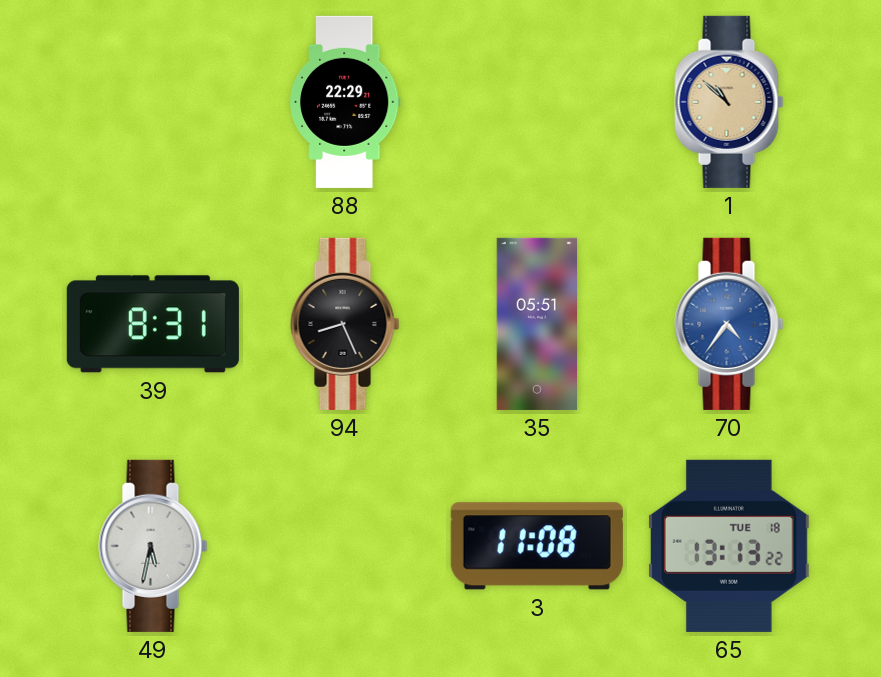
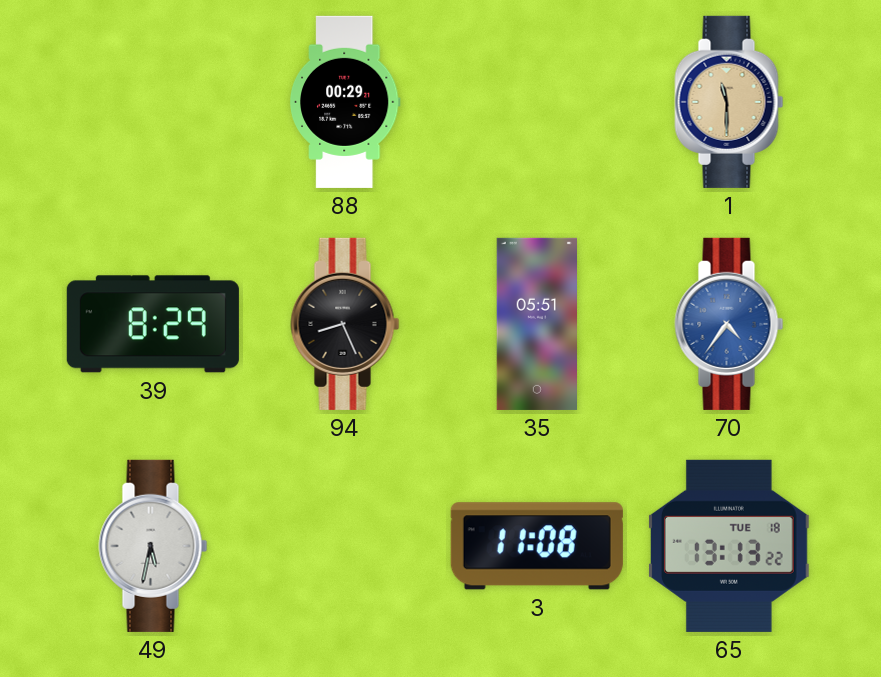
88: 22:29 -> 00:29
1: 10:52 -> 11:30
39: 8:31 -> 8:29
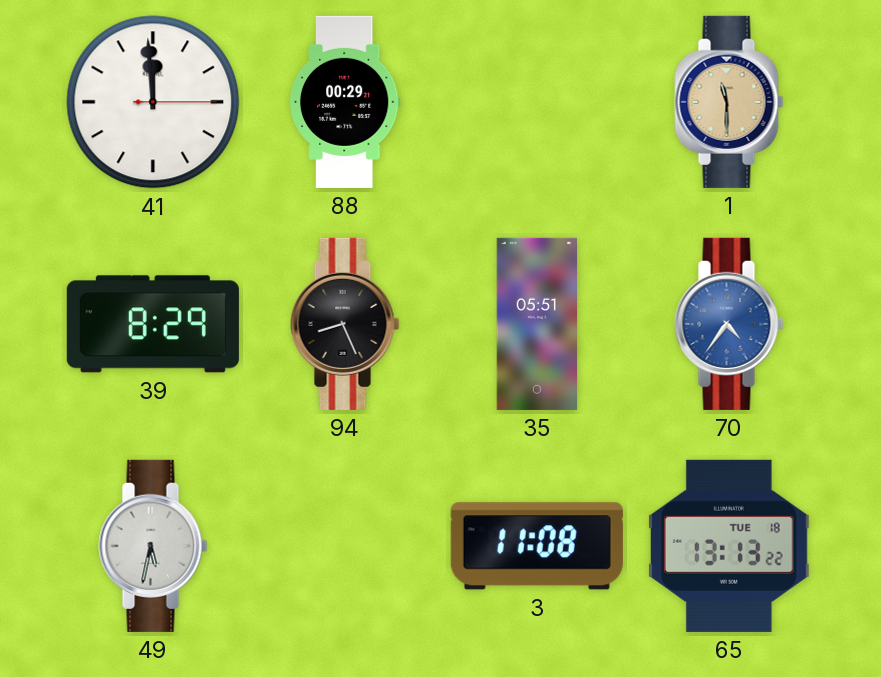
41: none -> 11:59
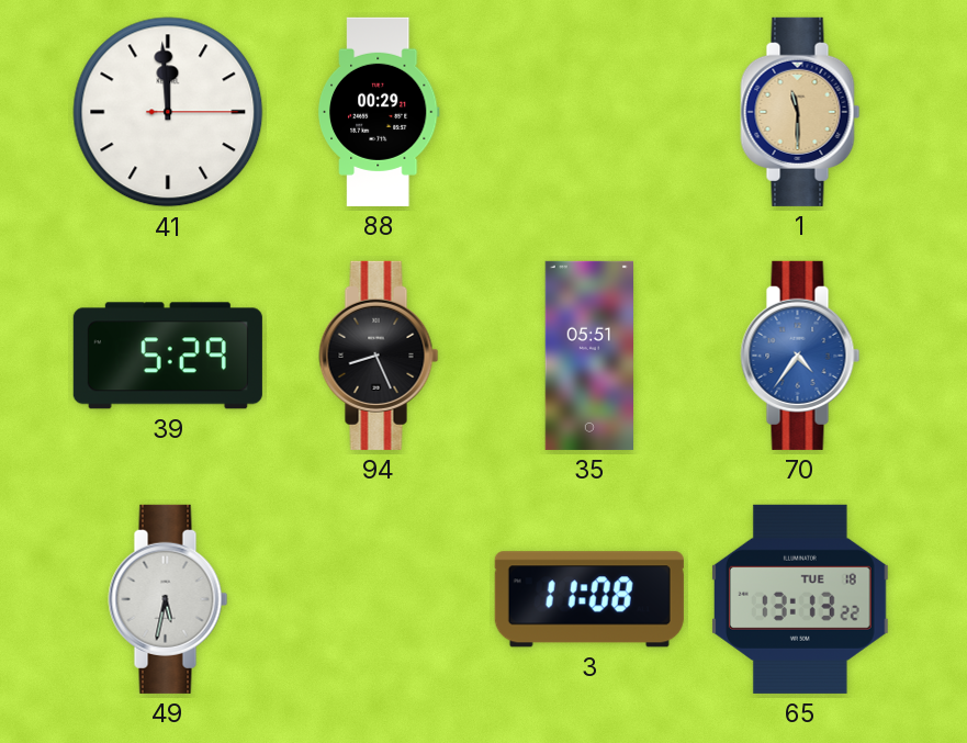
39: 8:29 -> 5:29
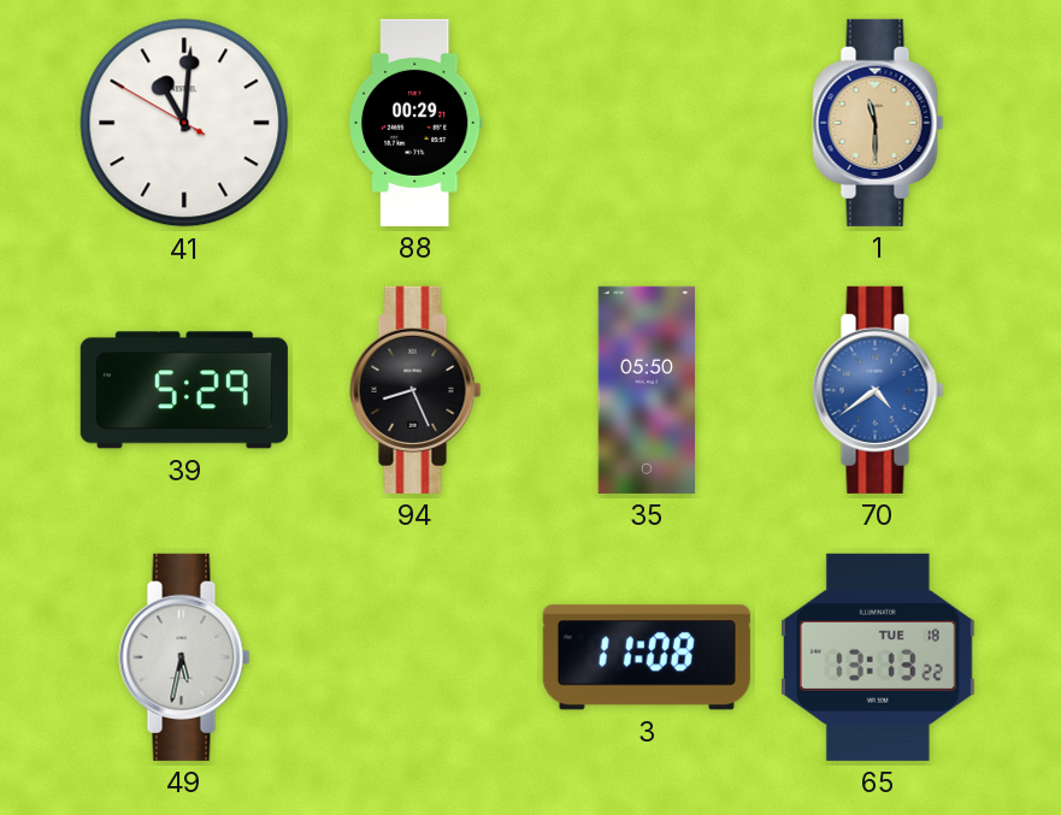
41: 11:59 -> 11:00
35: 05:51 -> 05:50
70: 4:36 -> 4:39
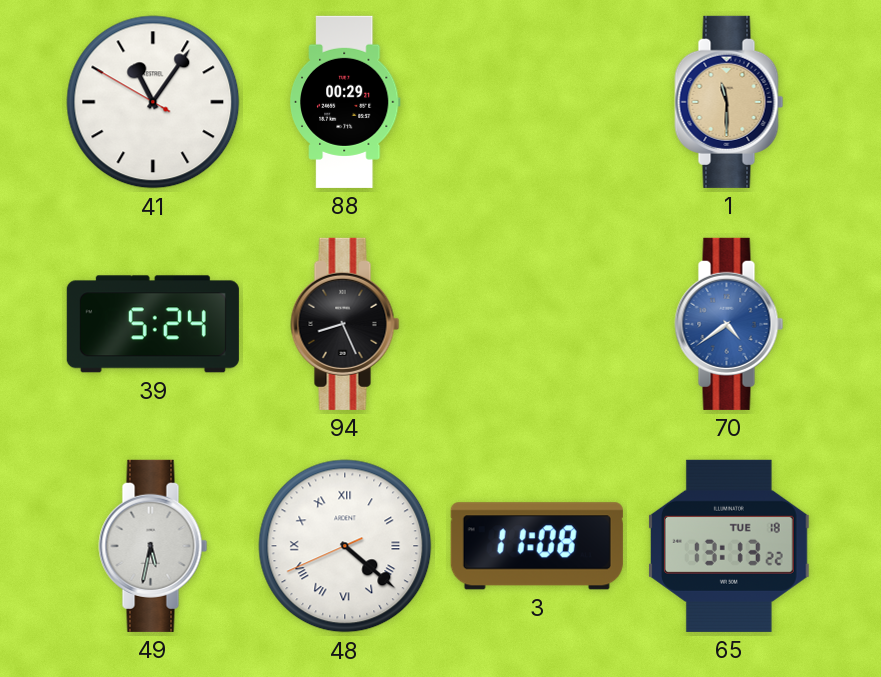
41: 11:00 -> 11:05
39: 5:29 -> 5:24
35: 05:50 -> none
48: none -> 4:21
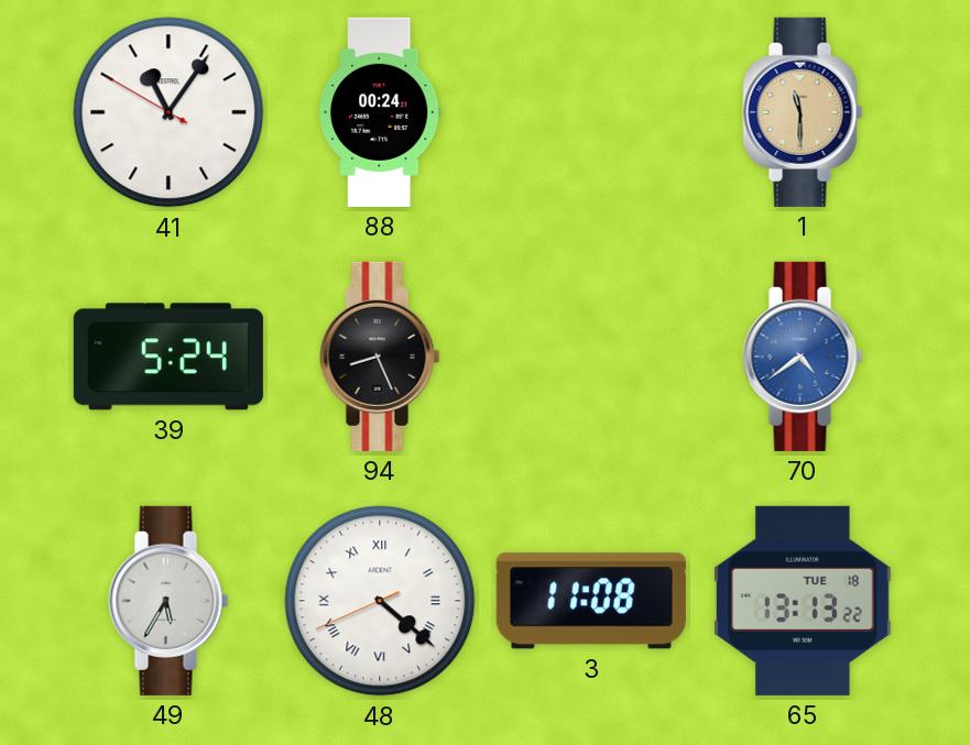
88: 00:29 -> 00:24
49: 5:32 -> 5:35
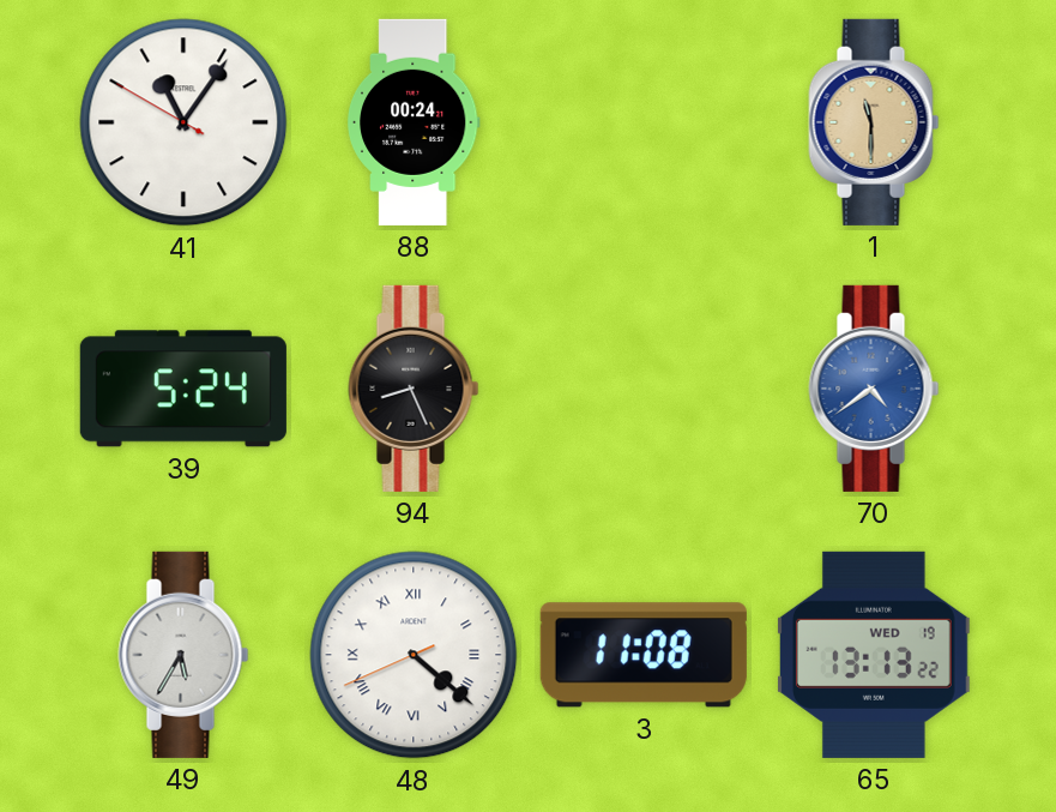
65 date: TUE 18 -> WED 19
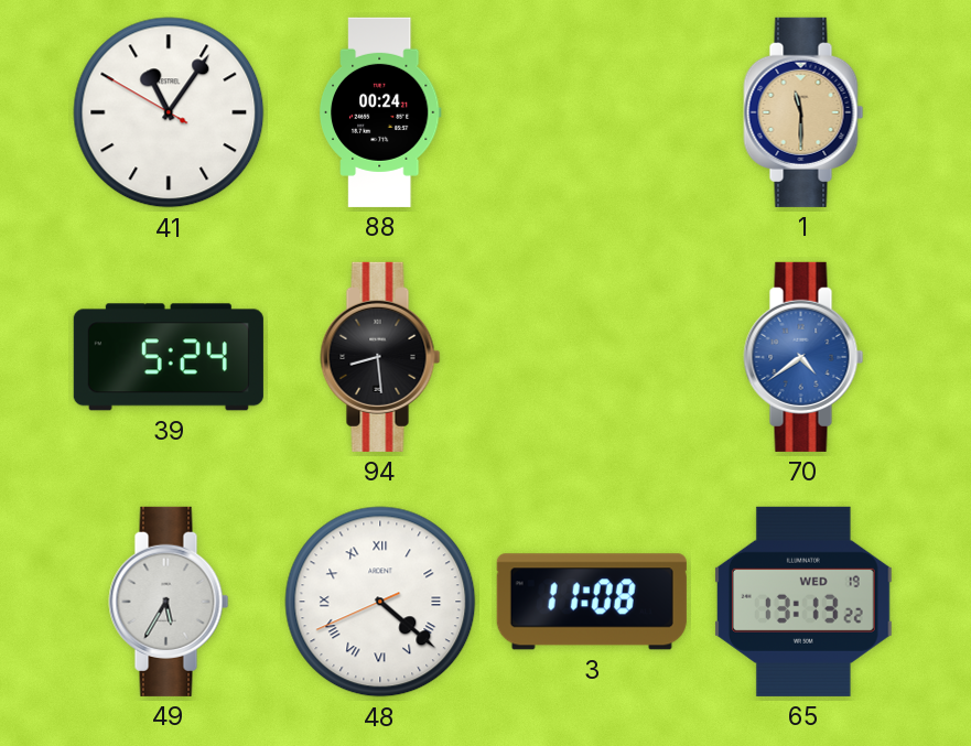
94: 8:26 -> 8:29
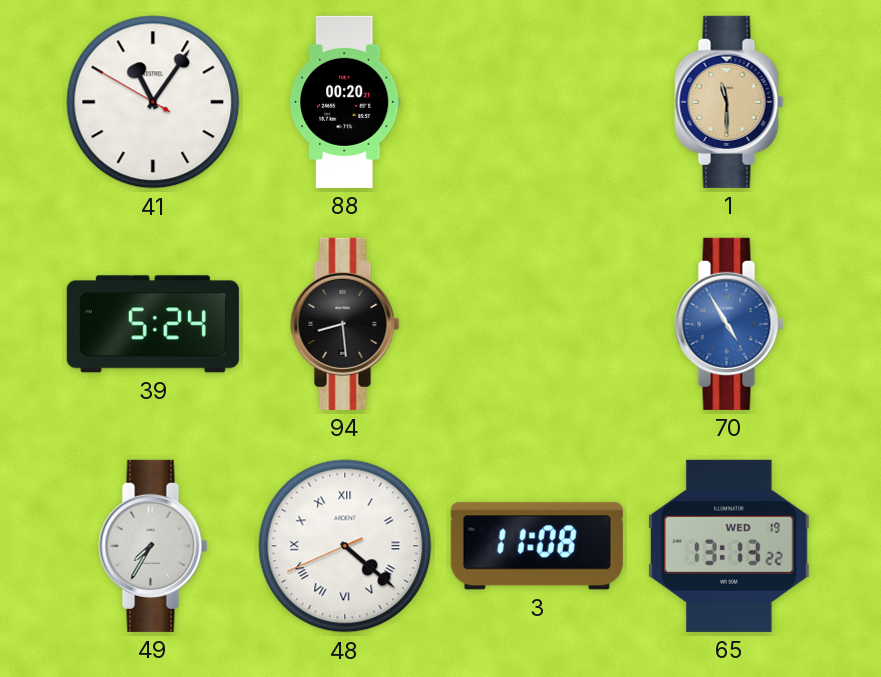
88: 00:24 -> 00:20
70: 4:39 -> 4:55
49: 5:35 -> 7:35
